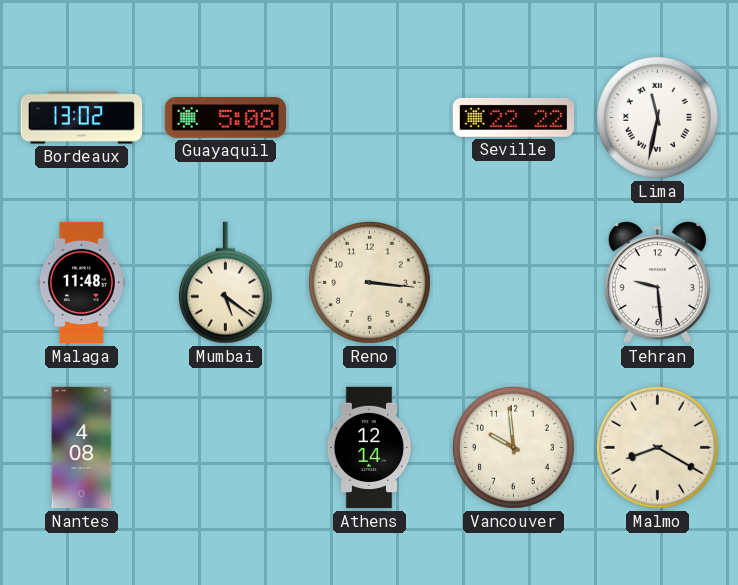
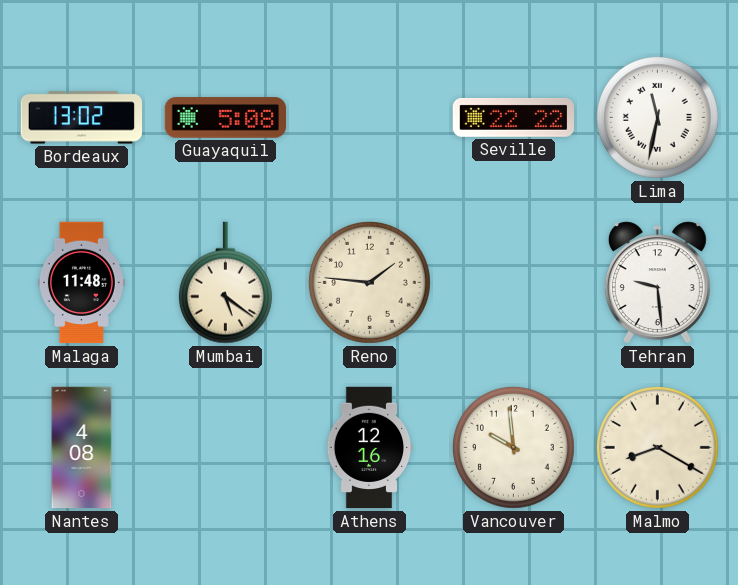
Reno: 3:16 -> 1:46
Athens: 12:14 -> 12:16
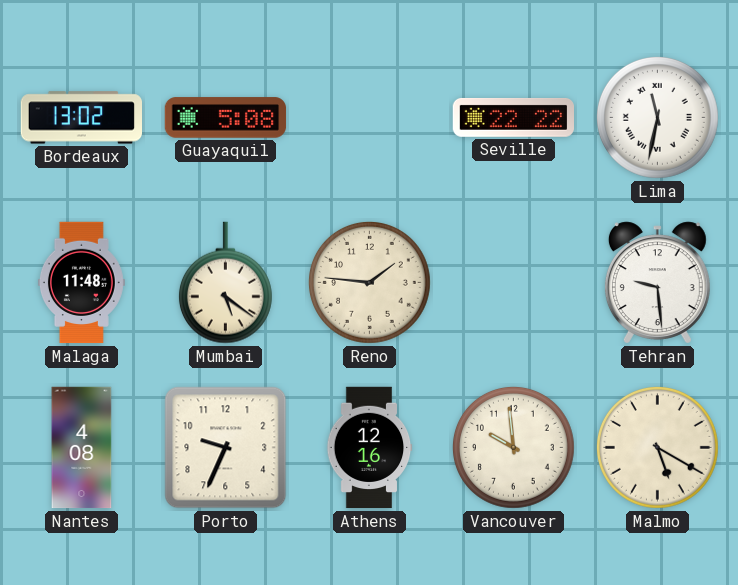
Porto: none -> 9:34
Malmo: 8:20 -> 5:20
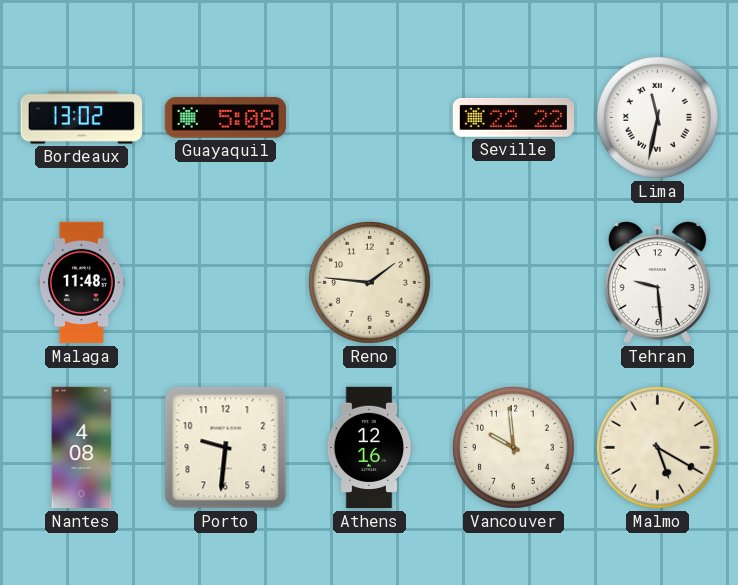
Mumbai: 5:21 -> none
Porto: 9:34 -> 9:31
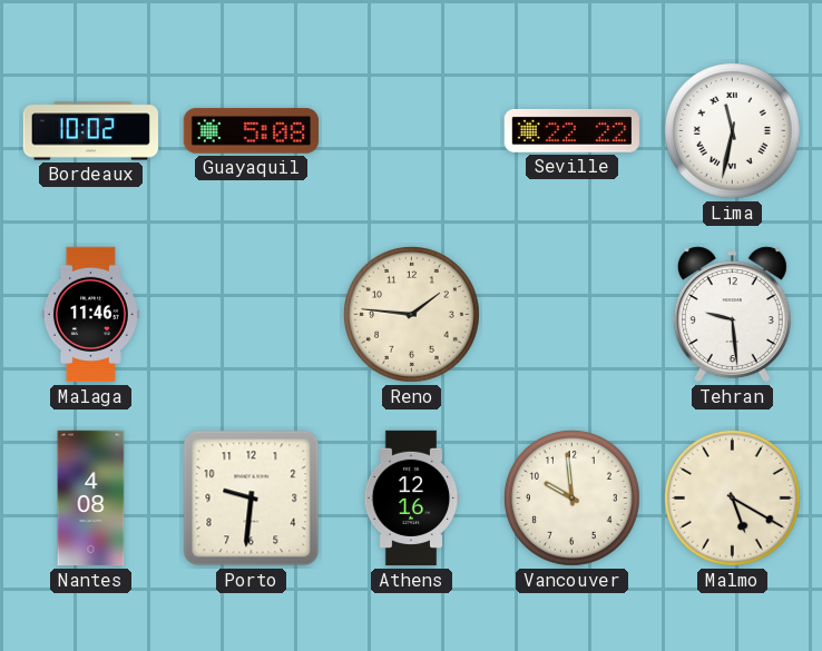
Bordeaux: 13:02 -> 10:02
Malaga: 11:48 -> 11:46
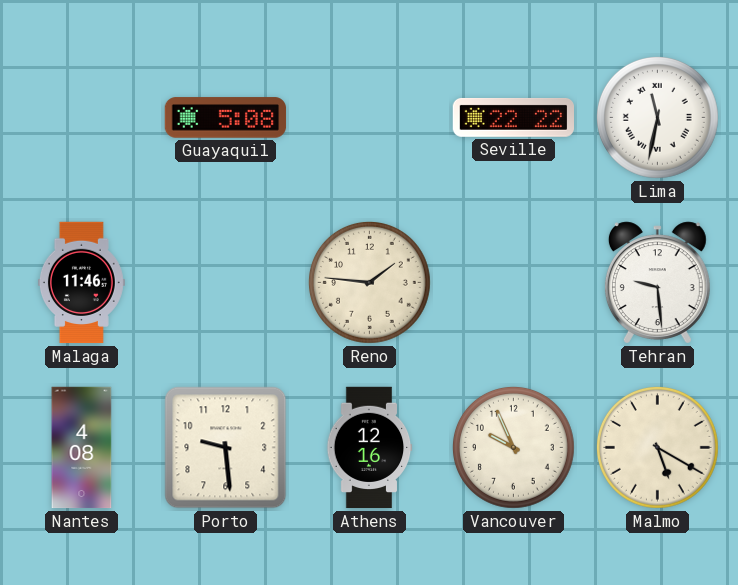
Bordeaux: 10:02 -> none
Porto: 9:31 -> 9:29
Vancouver: 9:59 -> 9:56
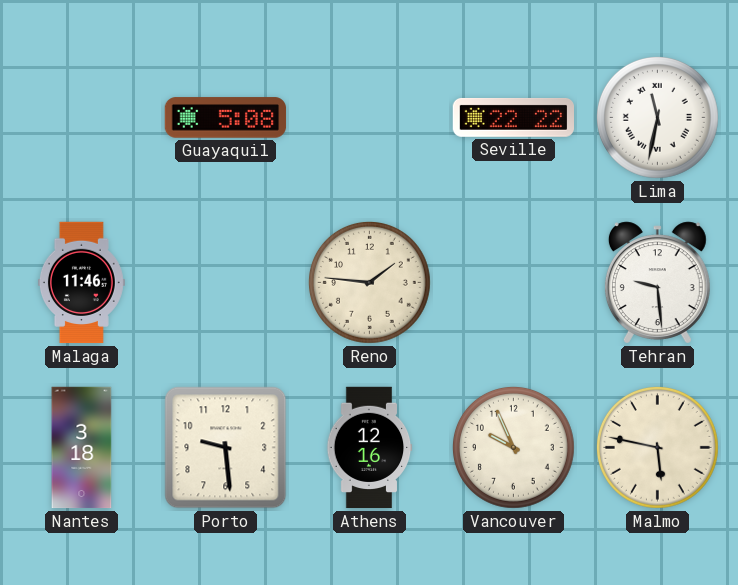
Nantes: 4:08 -> 3:18
Malmo: 5:20 -> 5:47
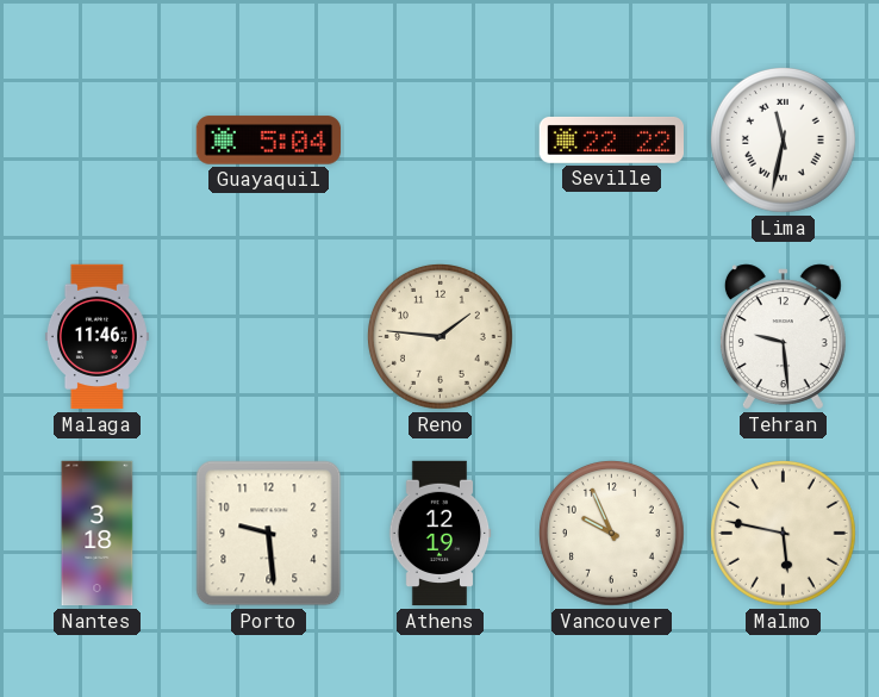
Guayaquil: 5:08 -> 5:04
Athens: 12:16 -> 12:19
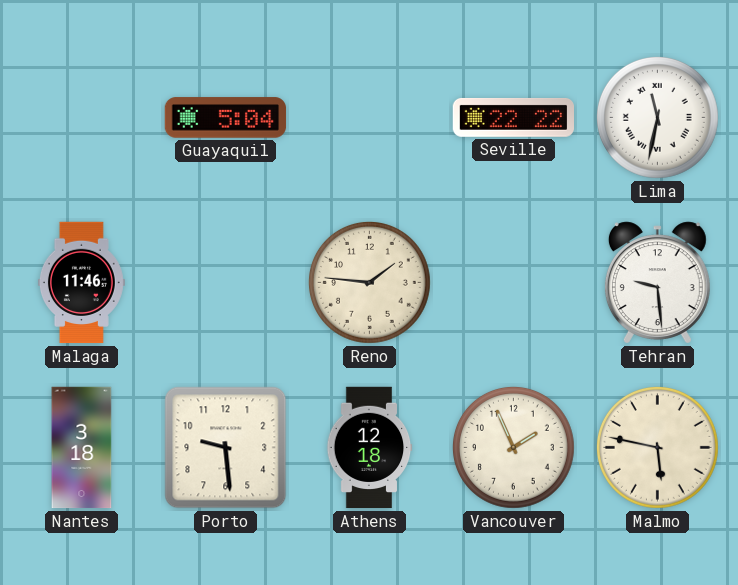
Athens: 12:19 -> 12:18
Vancouver: 9:56 -> 1:56
